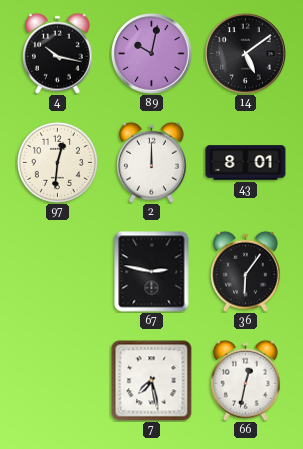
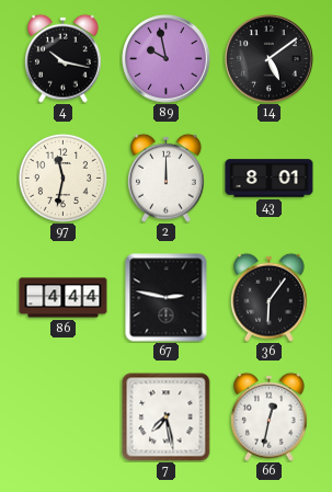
89: 10:02 -> 9:58
97: 12:31 -> 11:32
86: none -> 4:44
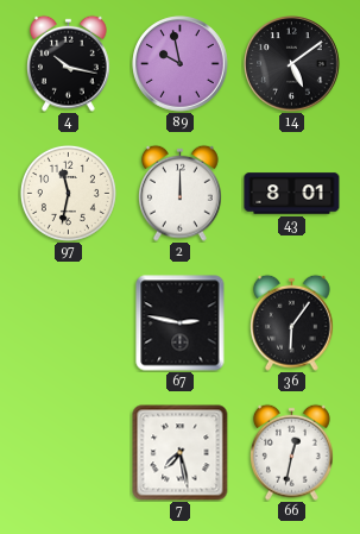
86: 4:44 -> none
